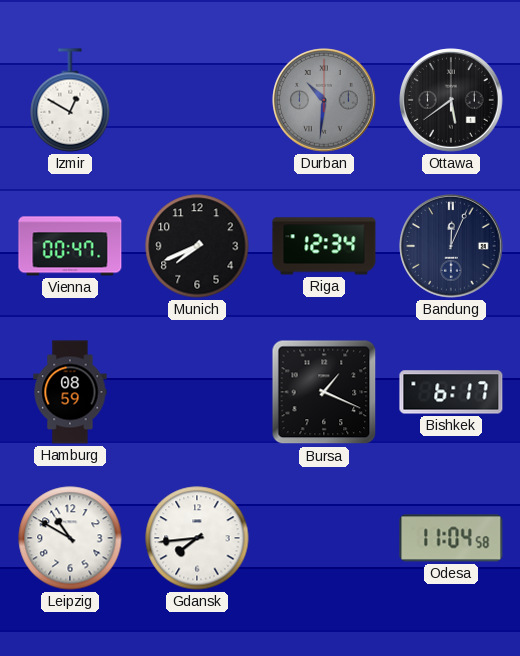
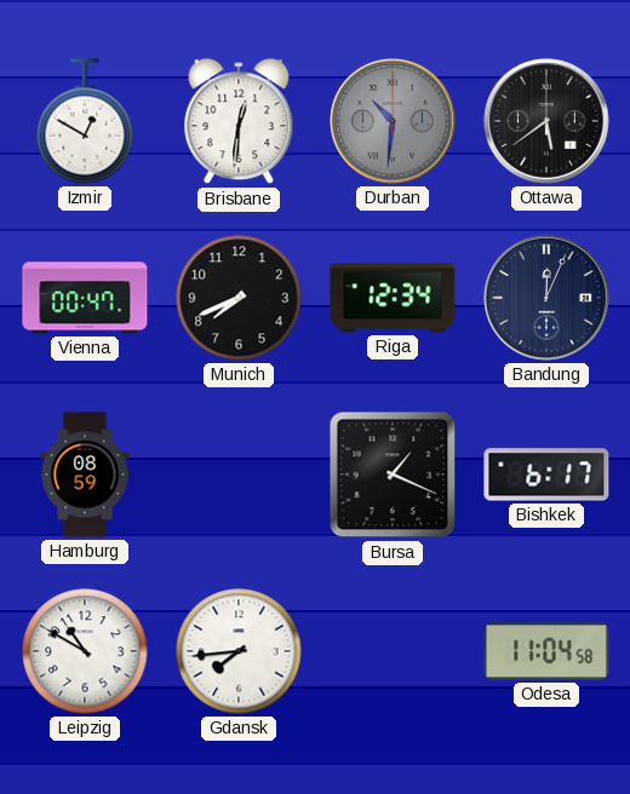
Brisbane: none -> 12:31
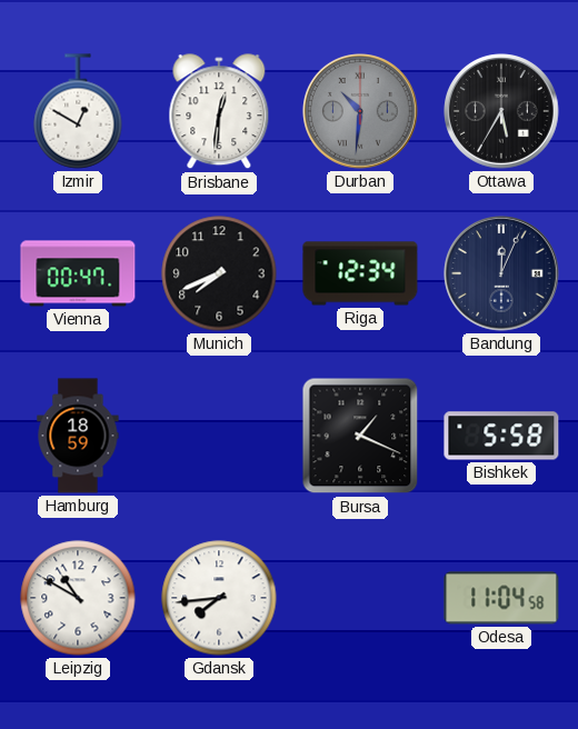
Ottawa: 5:39 -> 5:35
Hamburg: 08:59 -> 18:59
Bishkek: 6:17 -> 5:58
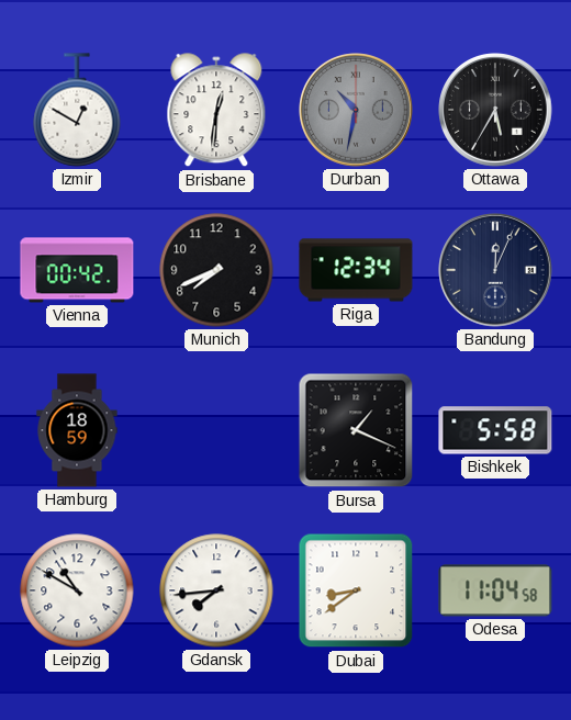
Durban: 10:31 -> 10:32
Vienna: 00:47 -> 00:42
Dubai: none -> 8:39
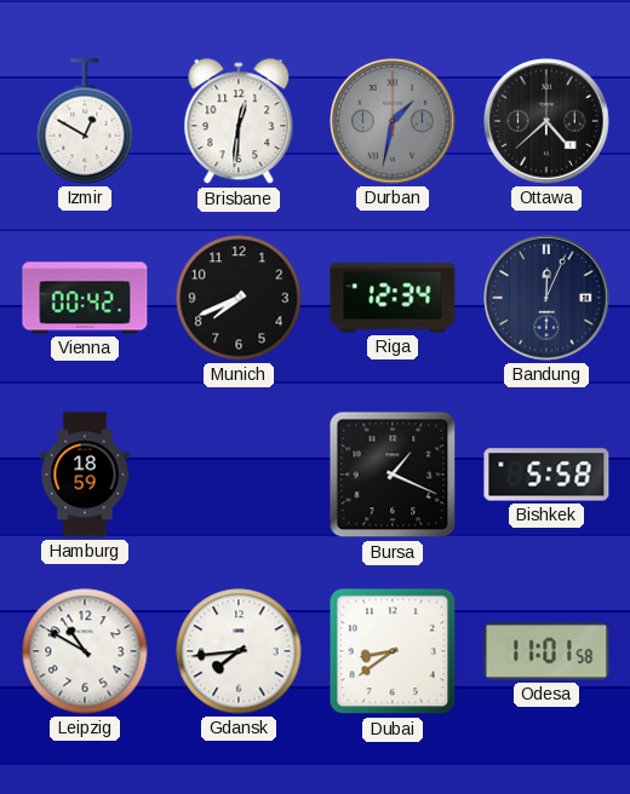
Durban: 10:32 -> 1:32
Ottawa: 5:35 -> 4:38
Odesa: 11:04 -> 11:01
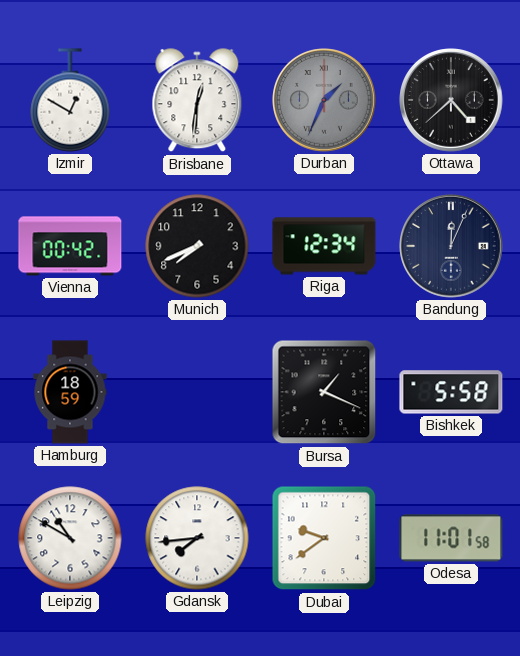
Durban: 1:32 -> 1:34
Dubai: 8:39 -> 9:39
